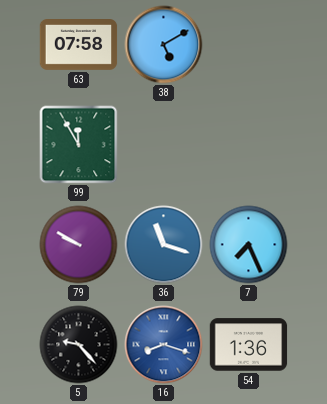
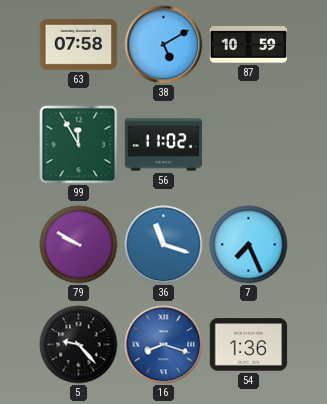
87: none -> 10:59
56: none -> 11:02
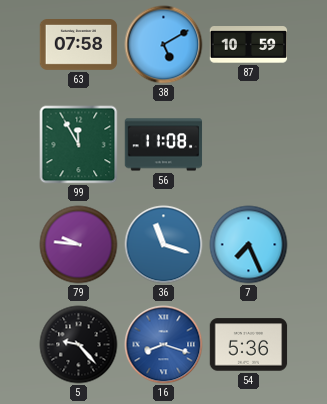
56: 11:02 -> 11:08
79: 9:50 -> 9:46
54: 1:36 -> 5:36
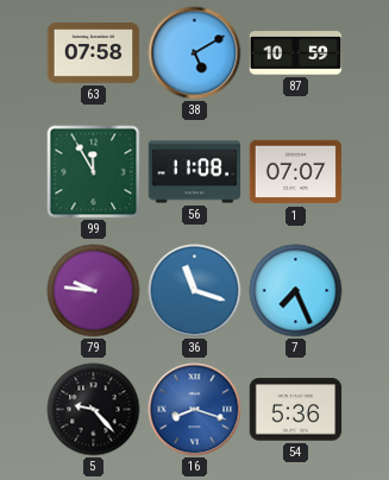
1: none -> 07:07
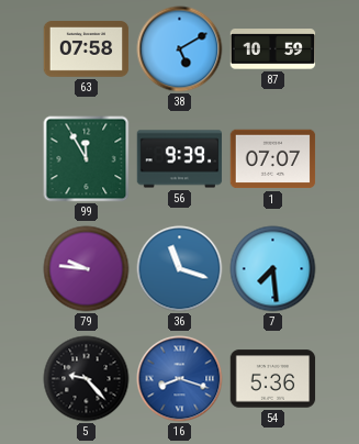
56: 11:08 -> 9:39
7: 7:26 -> 7:29
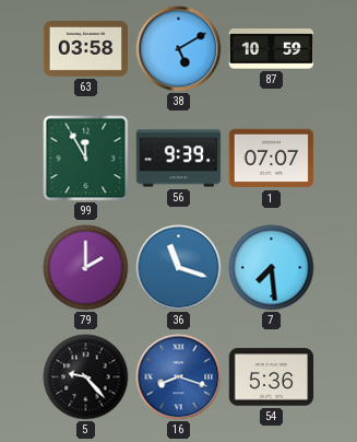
63: 07:58 -> 03:58
79: 9:46 -> 2:00
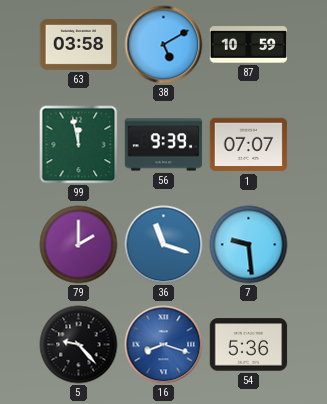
99: 11:55 -> 11:58
7: 7:29 -> 9:29
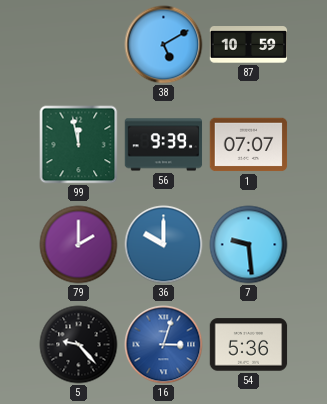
63: 03:58 -> none
36: 11:18 -> 10:00
16: 8:18 -> 3:03
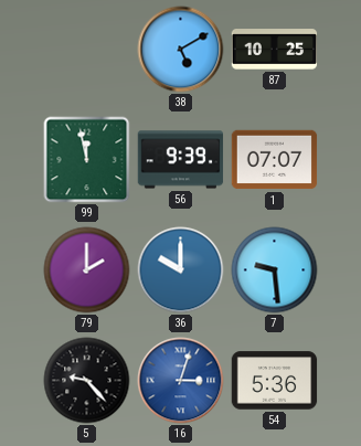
87: 10:59 -> 10:25
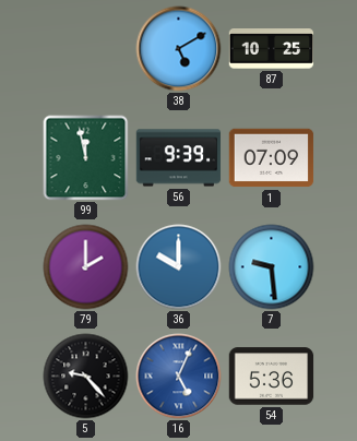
1: 07:07 -> 07:09
16: 3:03 -> 5:04
